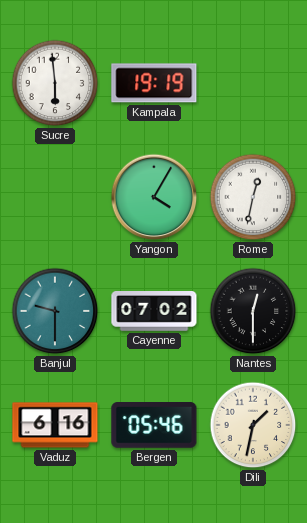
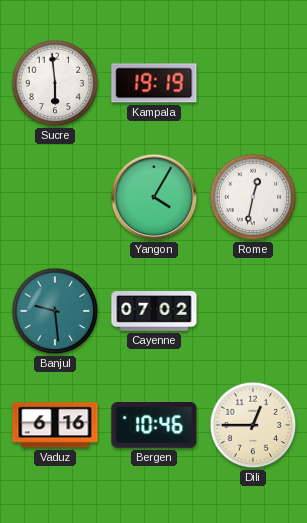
Banjul: 9:30 -> 9:29
Nantes: 12:30 -> none
Bergen: 05:46 -> 10:46
Dili: 1:32 -> 12:45
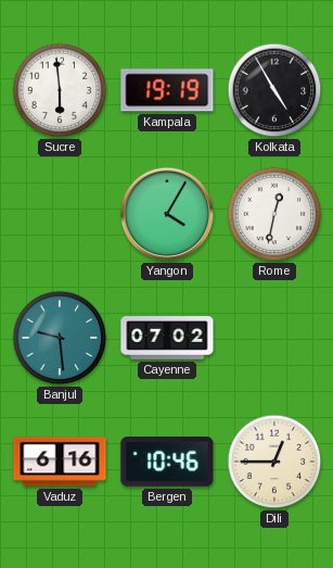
Kolkata: none -> 4:55
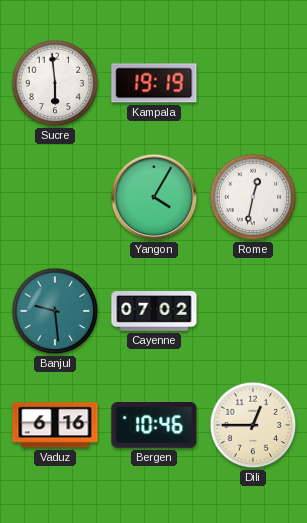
Kolkata: 4:55 -> none
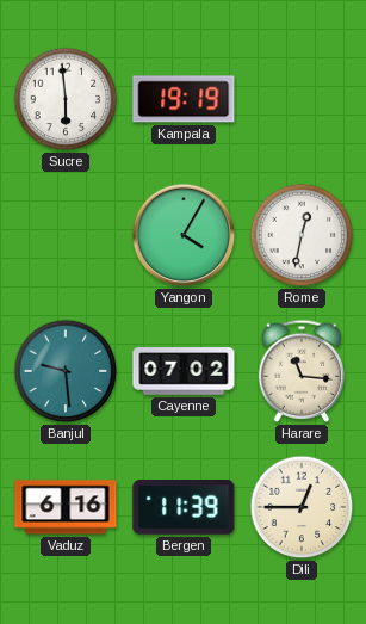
Harare: none -> 11:16
Bergen: 10:46 -> 11:39
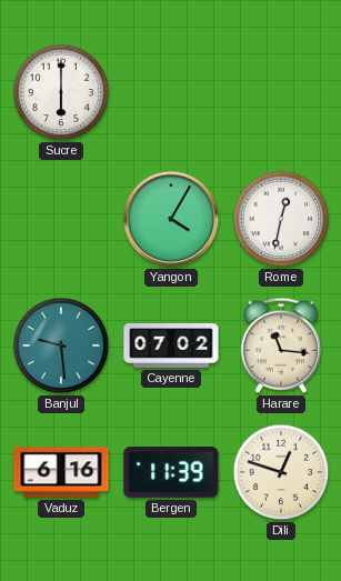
Sucre: 5:59 -> 6:00
Kampala: 19:19 -> none
Dili: 12:45 -> 12:48
